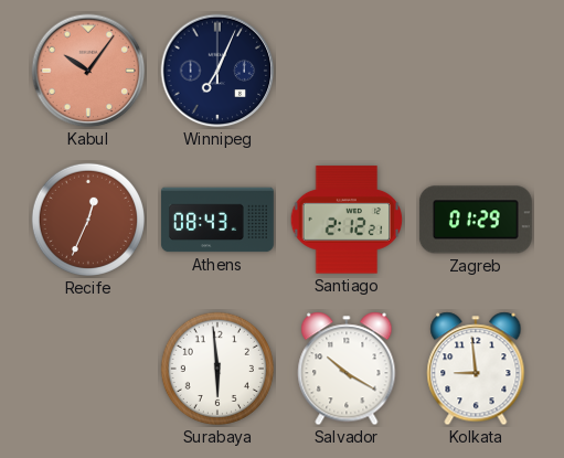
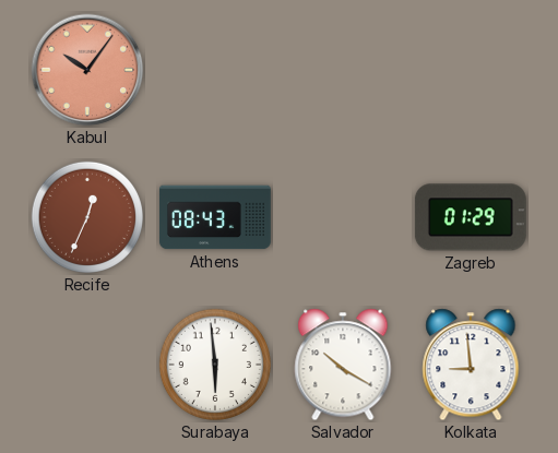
Winnipeg: 7:04 -> none
Santiago: 2:12 -> none
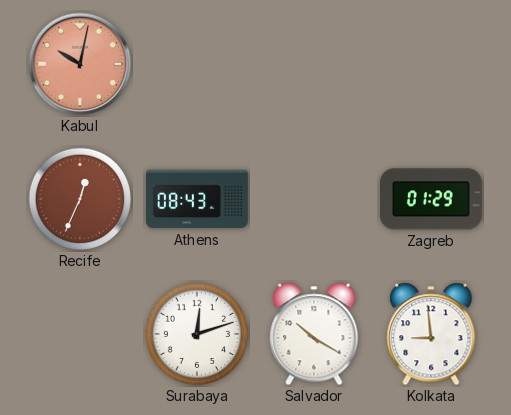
Kabul: 10:06 -> 10:02
Surabaya: 5:59 -> 12:12
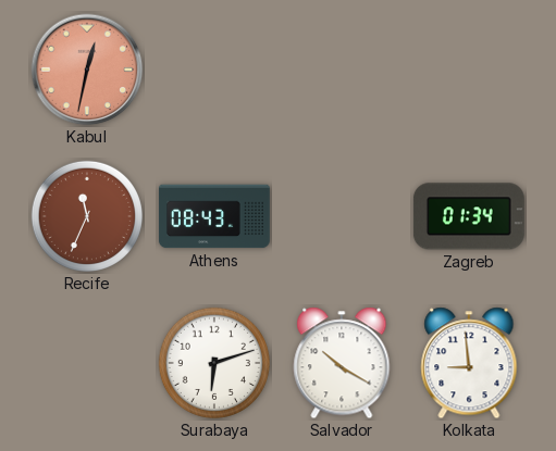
Kabul: 10:02 -> 12:32
Recife: 12:34 -> 11:34
Zagreb: 01:29 -> 01:34
Surabaya: 12:12 -> 6:12
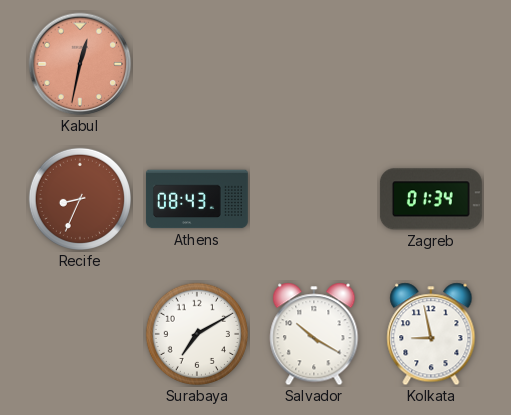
Recife: 11:34 -> 8:34
Surabaya: 6:12 -> 7:10
Kolkata: 8:59 -> 8:58
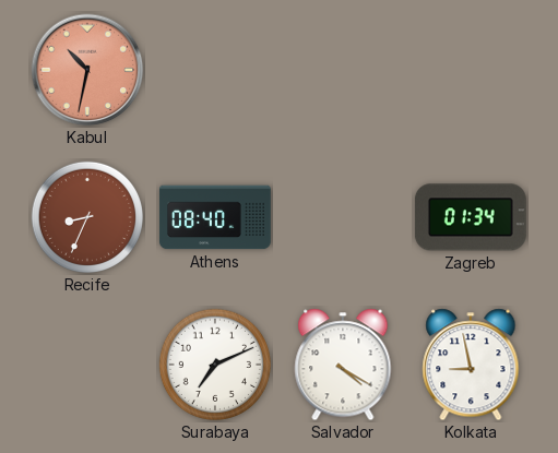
Kabul: 12:32 -> 10:32
Athens: 08:43 -> 08:40
Surabaya: 7:10 -> 7:11
Salvador: 10:20 -> 4:20
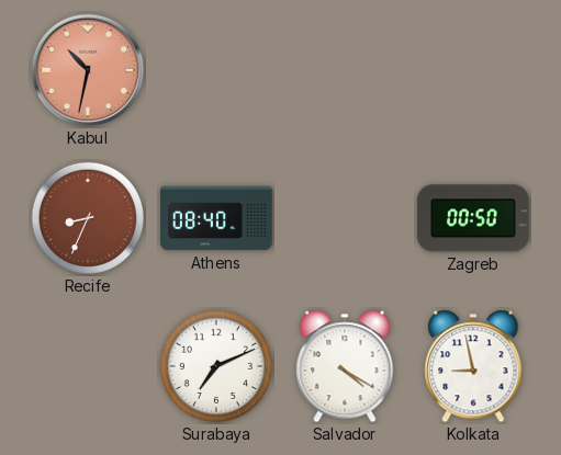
Zagreb: 01:34 -> 00:50
